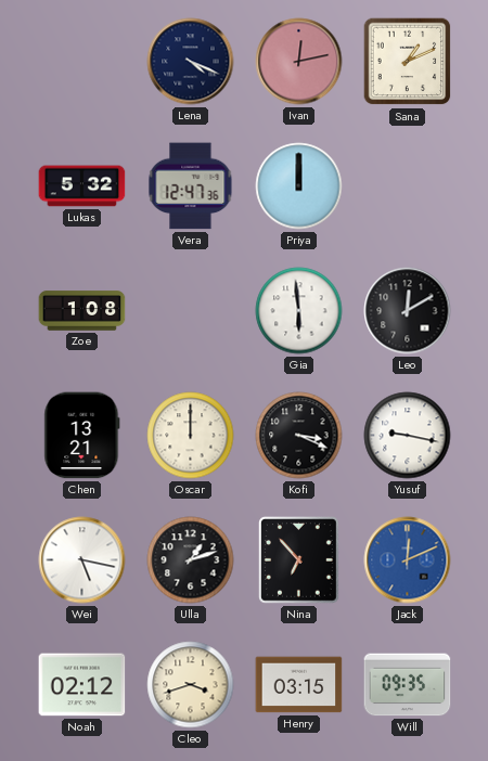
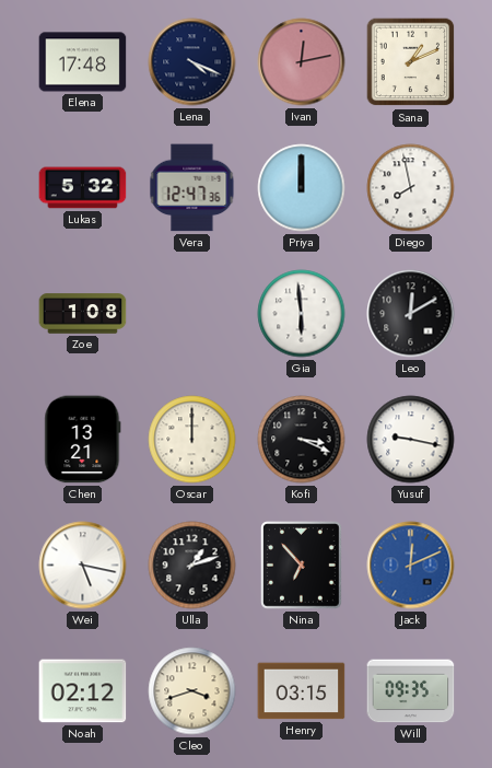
Elena: none -> 17:48
Diego: none -> 7:58
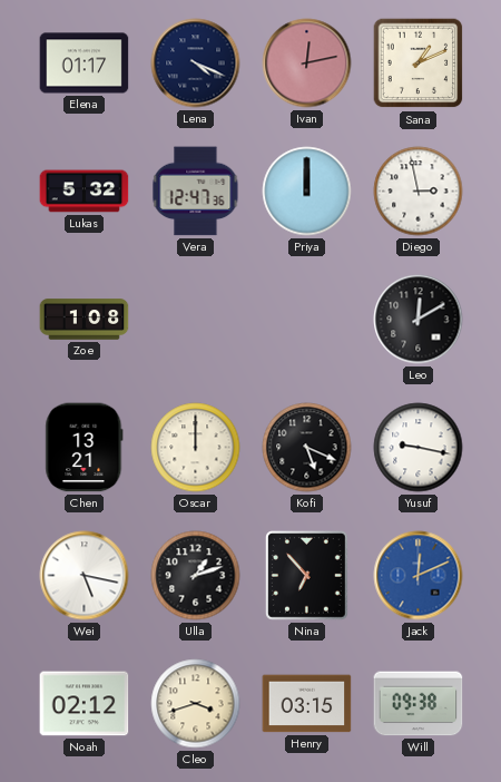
Elena: 17:48 -> 01:17
Diego: 7:58 -> 2:58
Gia: 5:59 -> none
Kofi: 3:19 -> 5:19
Will: 09:35 -> 09:38
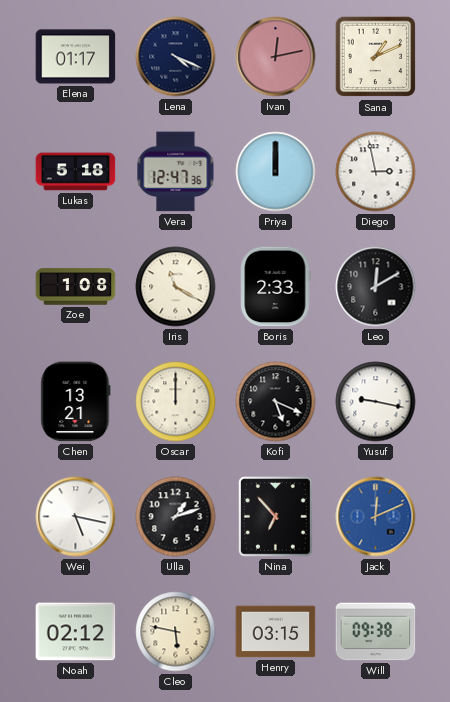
Lukas: 5:32 -> 5:18
Iris: none -> 11:20
Boris: none -> 2:33
Cleo: 3:42 -> 5:47
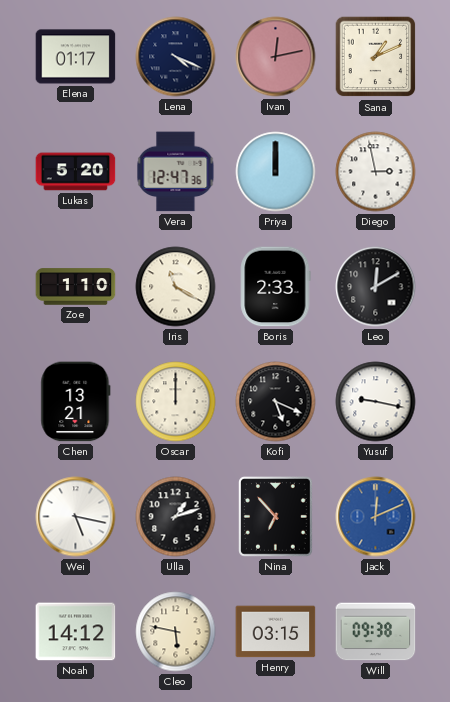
Lukas: 5:18 -> 5:20
Zoe: 1:08 -> 1:10
Noah: 02:12 -> 14:12
